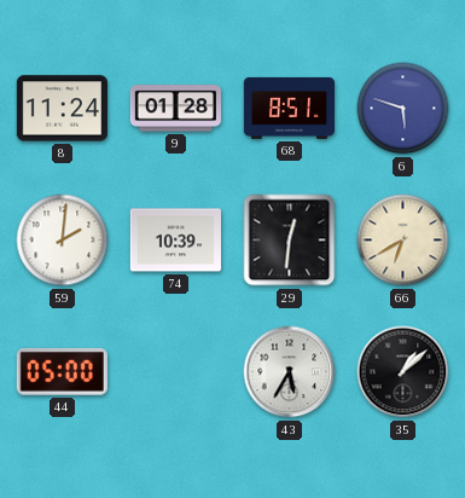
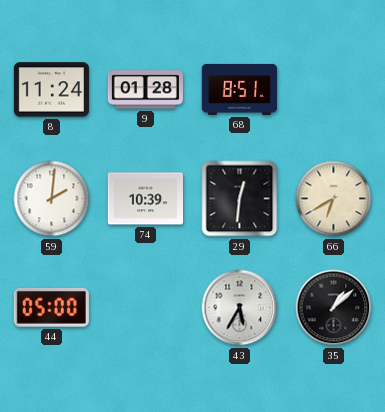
6: 5:48 -> none
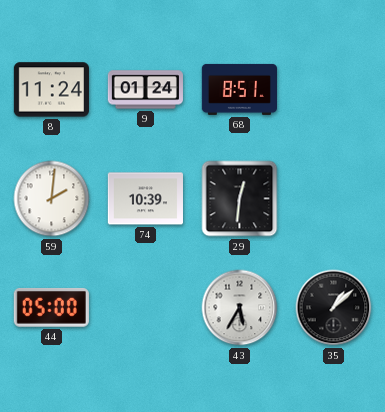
9: 01:28 -> 01:24
66: 6:40 -> none
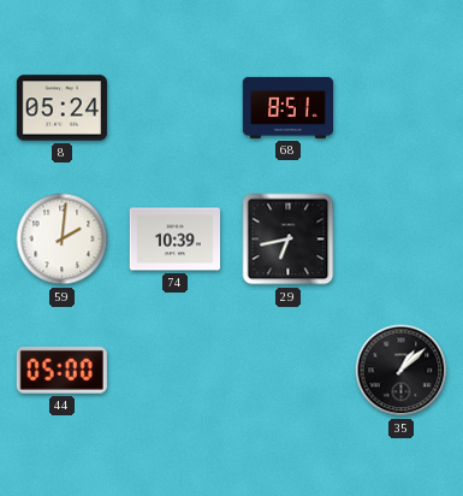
8: 11:24 -> 05:24
9: 01:24 -> none
29: 12:31 -> 6:43
43: 5:35 -> none
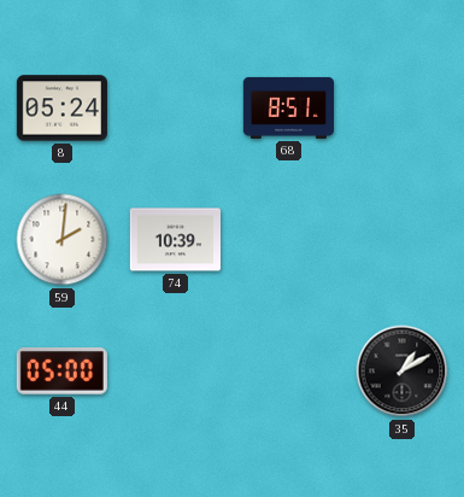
29: 6:43 -> none
35: 1:08 -> 1:10
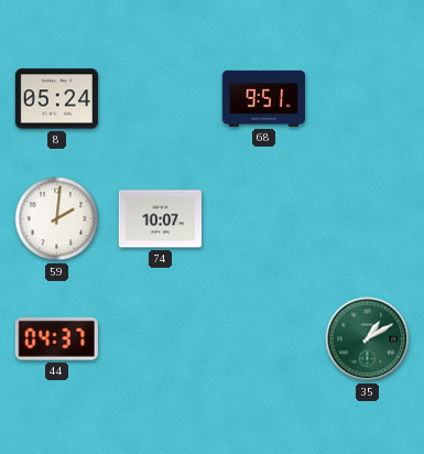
68: 8:51 -> 9:51
74: 10:39 -> 10:07
44: 05:00 -> 04:37
35 dial: black -> green
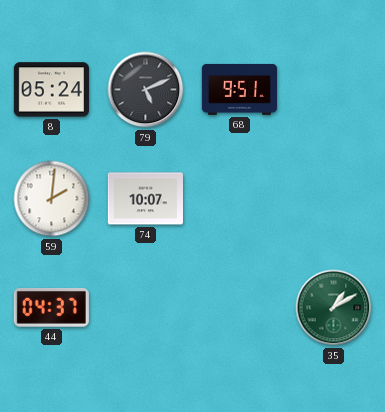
79: none -> 5:11
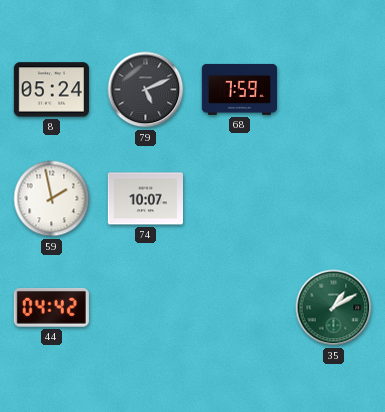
68: 9:51 -> 7:59
59: 2:01 -> 1:58
44: 04:37 -> 04:42
